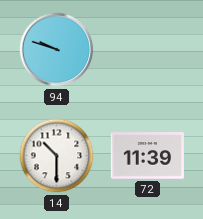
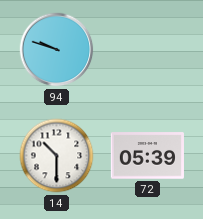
72: 11:39 -> 05:39
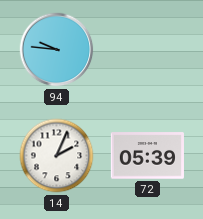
94: 9:48 -> 9:46
14: 10:30 -> 2:04
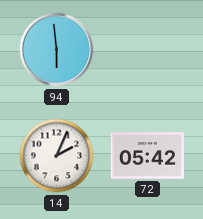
94: 9:46 -> 5:59
72: 05:39 -> 05:42
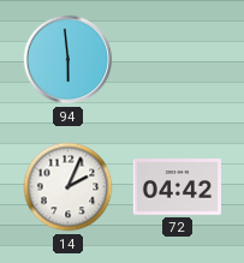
72: 05:42 -> 04:42
